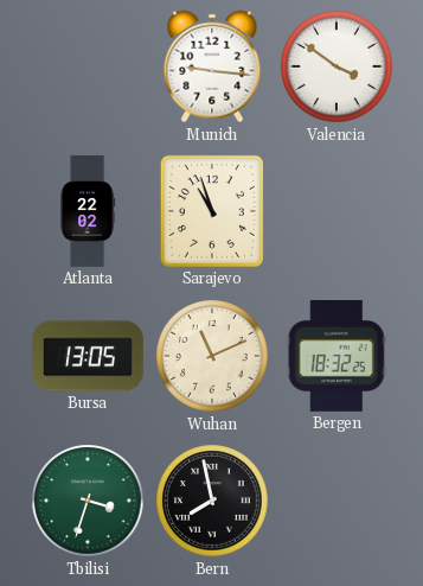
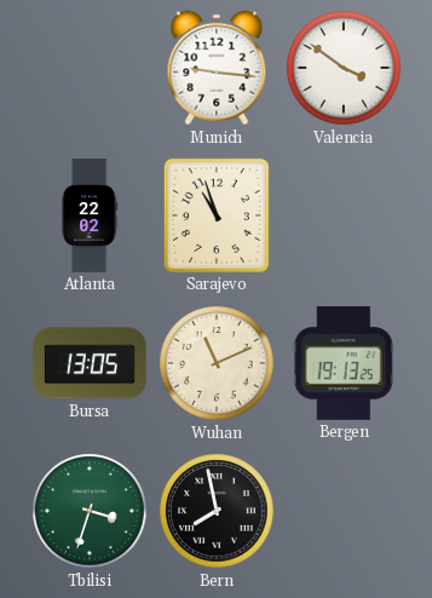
Bergen: 18:32 -> 19:13
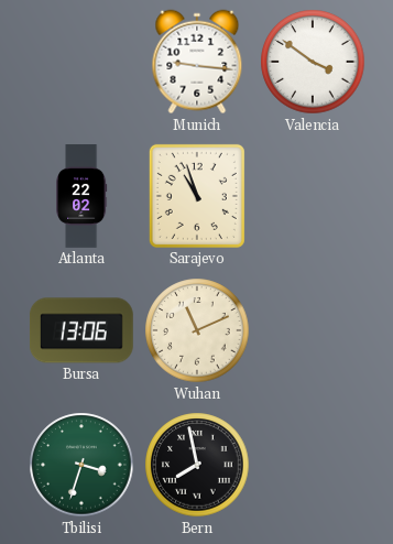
Bursa: 13:05 -> 13:06
Bergen: 19:13 -> none
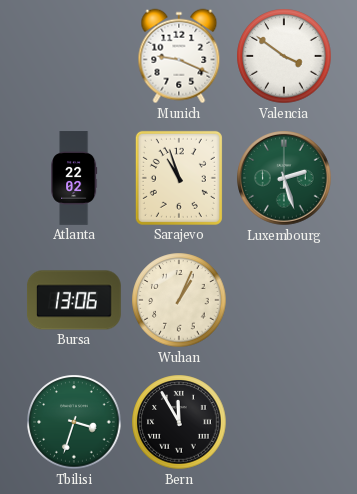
Munich: 9:16 -> 9:19
Luxembourg: none -> 2:27
Wuhan: 11:11 -> 1:04
Bern: 7:58 -> 11:55
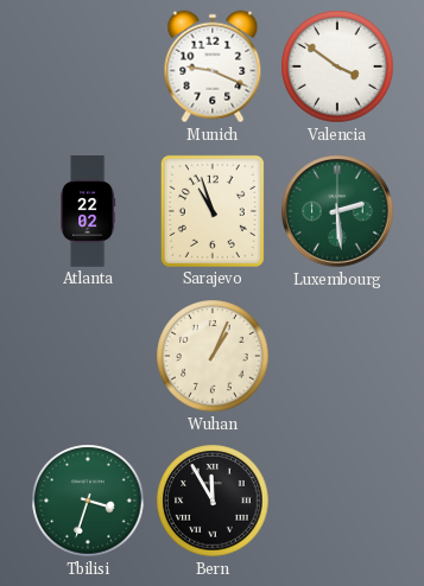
Luxembourg: 2:27 -> 2:29
Bursa: 13:06 -> none
